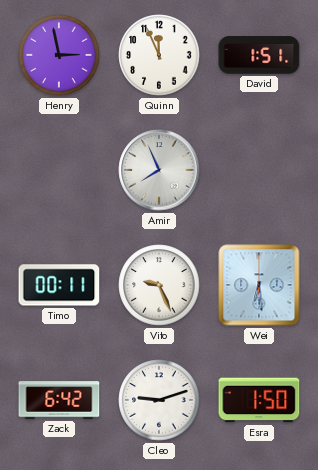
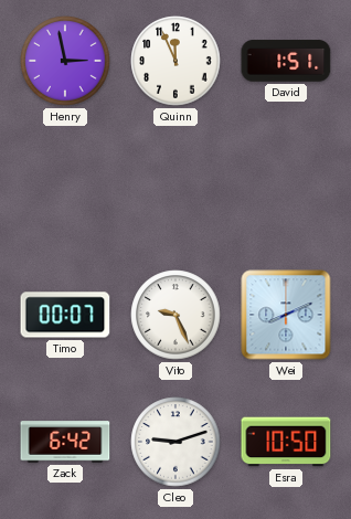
Amir: 7:56 -> none
Timo: 00:11 -> 00:07
Wei: 6:29 -> 8:11
Esra: 1:50 -> 10:50
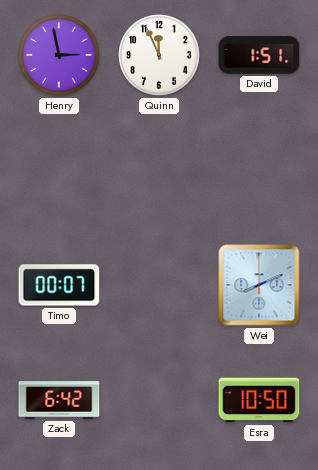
Vito: 9:26 -> none
Cleo: 9:12 -> none
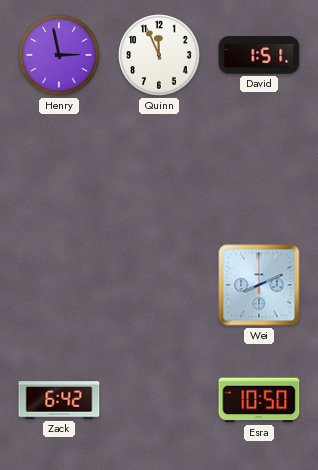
Timo: 00:07 -> none
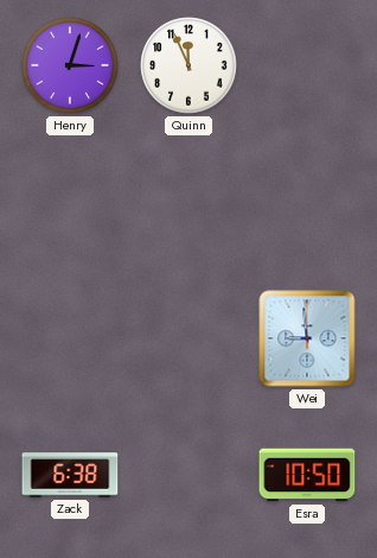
Henry: 2:58 -> 3:03
David: 1:51 -> none
Wei: 8:11 -> 8:59
Zack: 6:42 -> 6:38
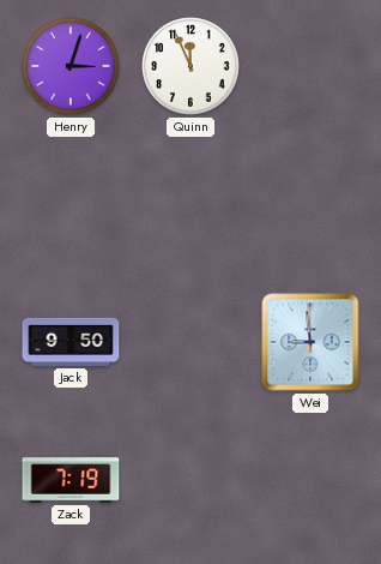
Jack: none -> 9:50
Zack: 6:38 -> 7:19
Esra: 10:50 -> none
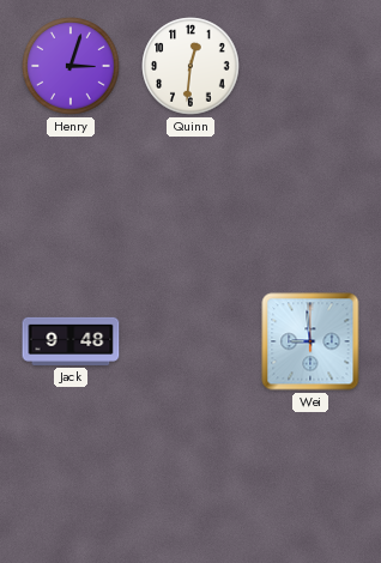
Quinn: 11:56 -> 12:31
Jack: 9:50 -> 9:48
Zack: 7:19 -> none
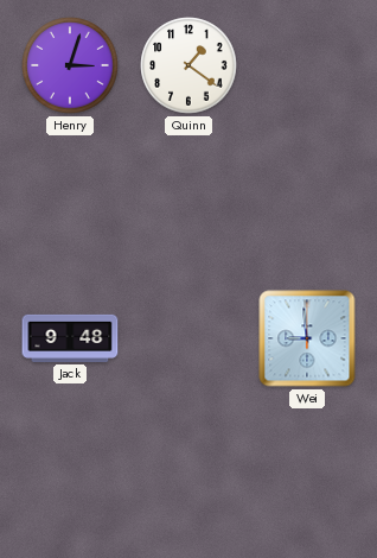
Quinn: 12:31 -> 1:21
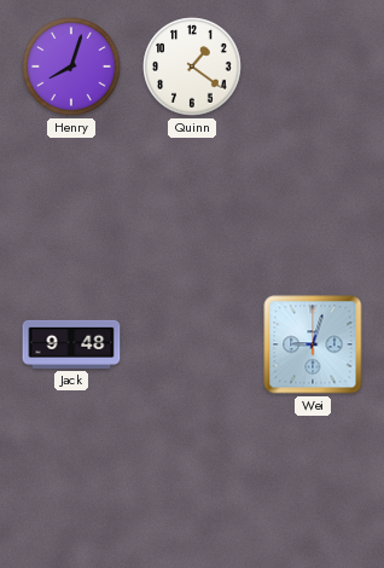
Henry: 3:03 -> 8:03
Wei: 8:59 -> 9:03
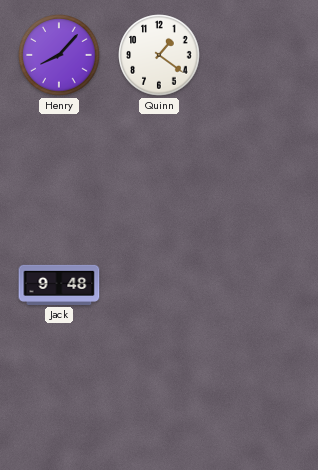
Henry: 8:03 -> 8:07
Wei: 9:03 -> none
